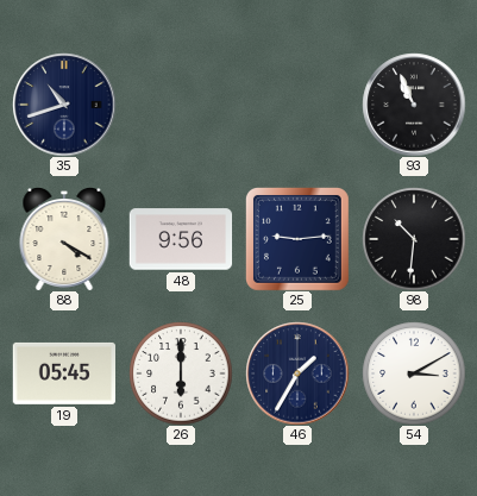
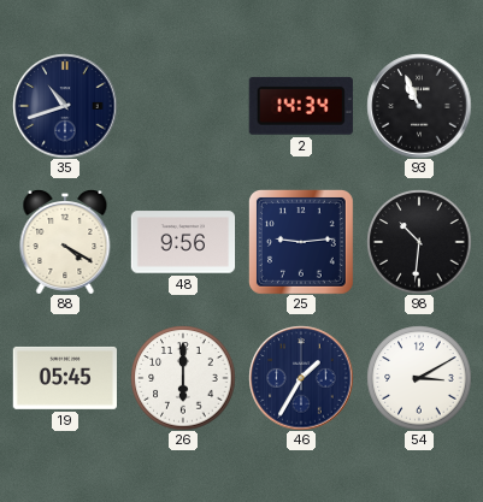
2: none -> 14:34
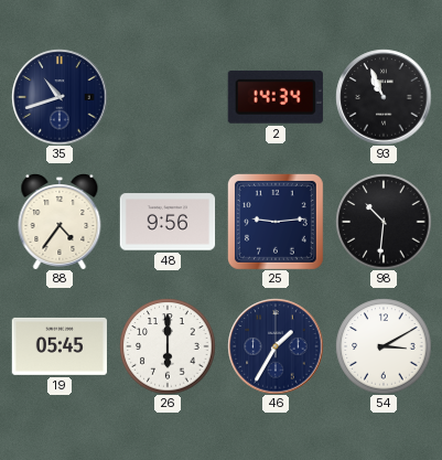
88: 4:20 -> 4:36
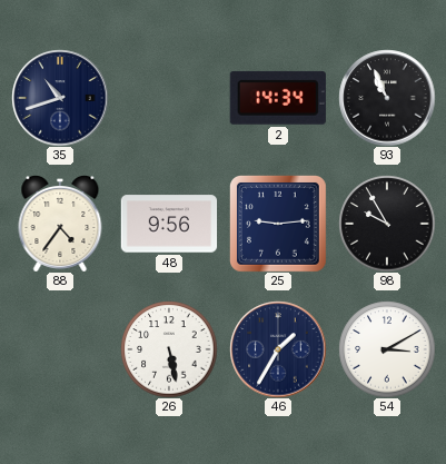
98: 10:31 -> 9:55
19: 05:45 -> none
26: 6:00 -> 5:28
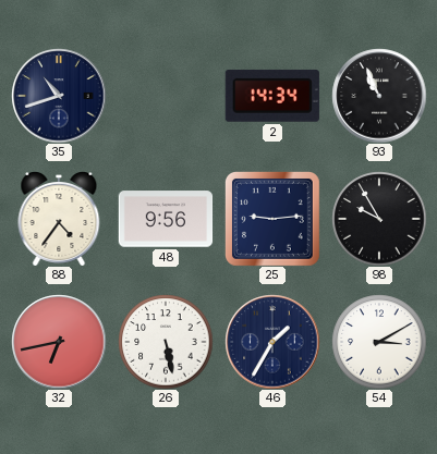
32: none -> 6:43
